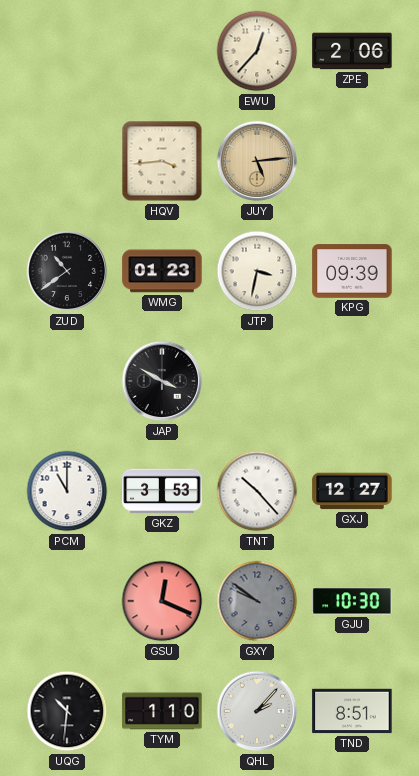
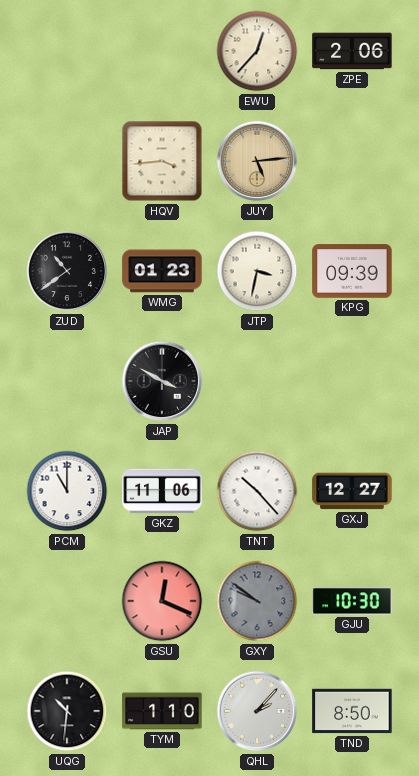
GKZ: 3:53 -> 11:06
TND: 8:51 -> 8:50
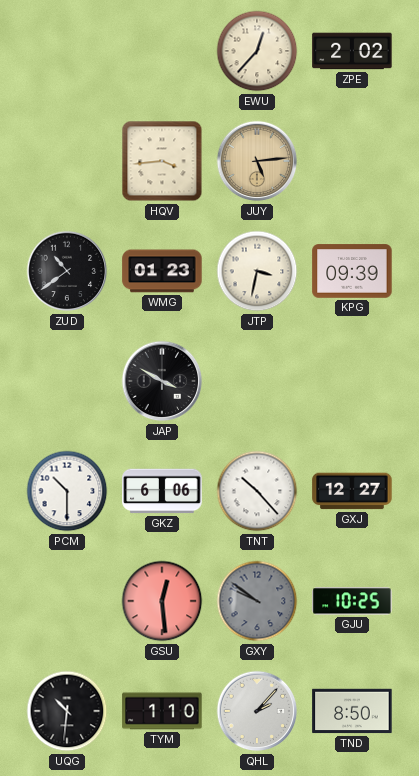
ZPE: 2:06 -> 2:02
PCM: 11:00 -> 10:30
GKZ: 11:06 -> 6:06
GSU: 12:19 -> 12:29
GJU: 10:30 -> 10:25
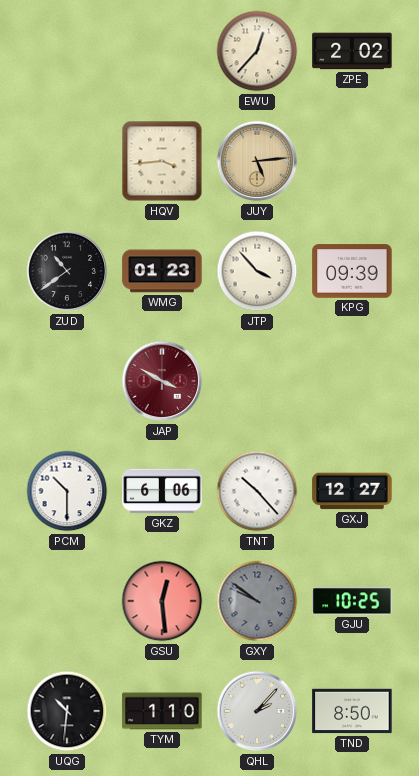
JTP: 3:32 -> 3:53
JAP dial: black -> burgundy
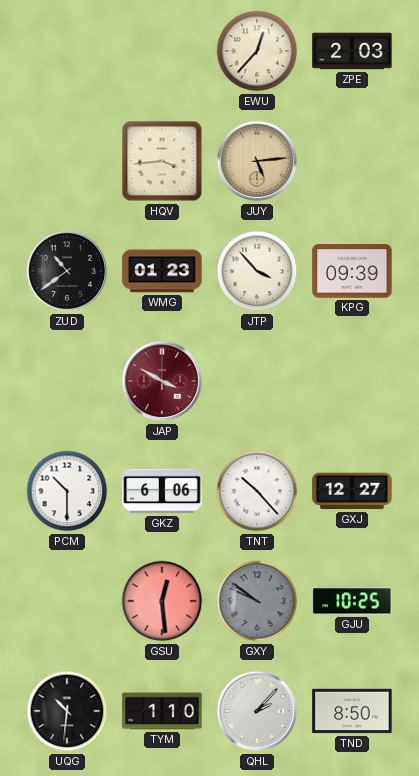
ZPE: 2:02 -> 2:03
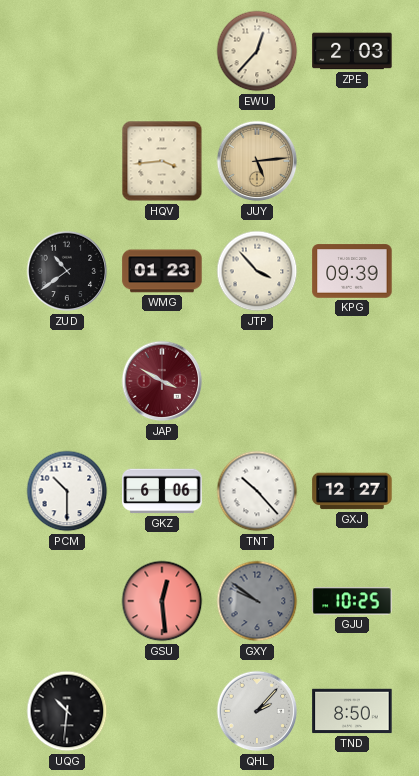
TYM: 1:10 -> none
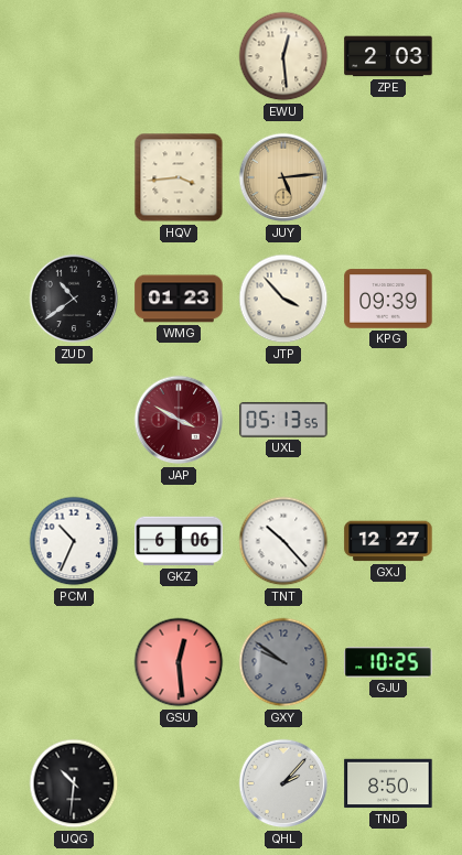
EWU: 12:37 -> 12:29
UXL: none -> 05:13
PCM: 10:30 -> 10:34
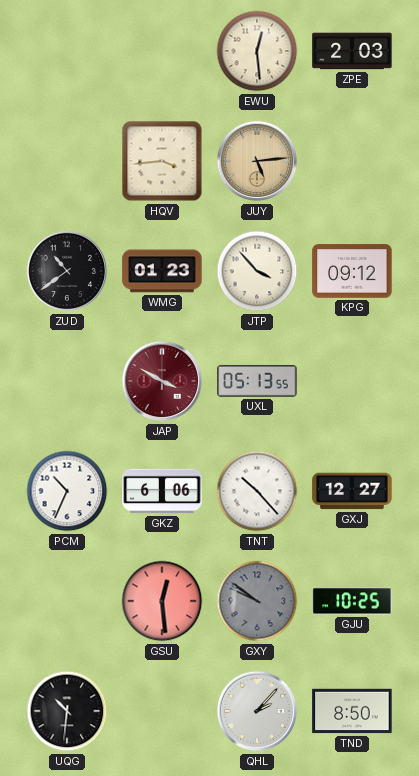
KPG: 09:39 -> 09:12
